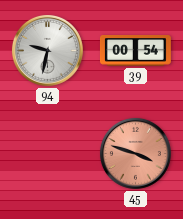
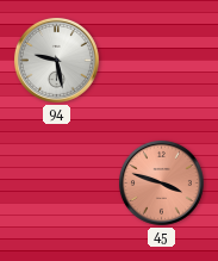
94: 9:32 -> 9:28
39: 00:54 -> none
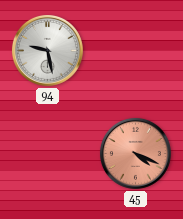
45: 3:48 -> 4:19
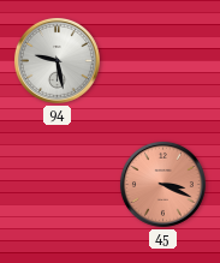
45: 4:19 -> 3:19
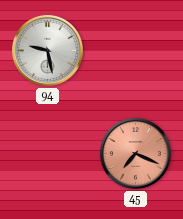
45: 3:19 -> 7:19
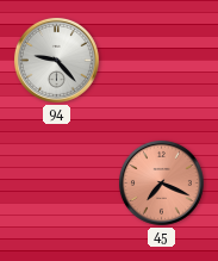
94: 9:28 -> 9:23
